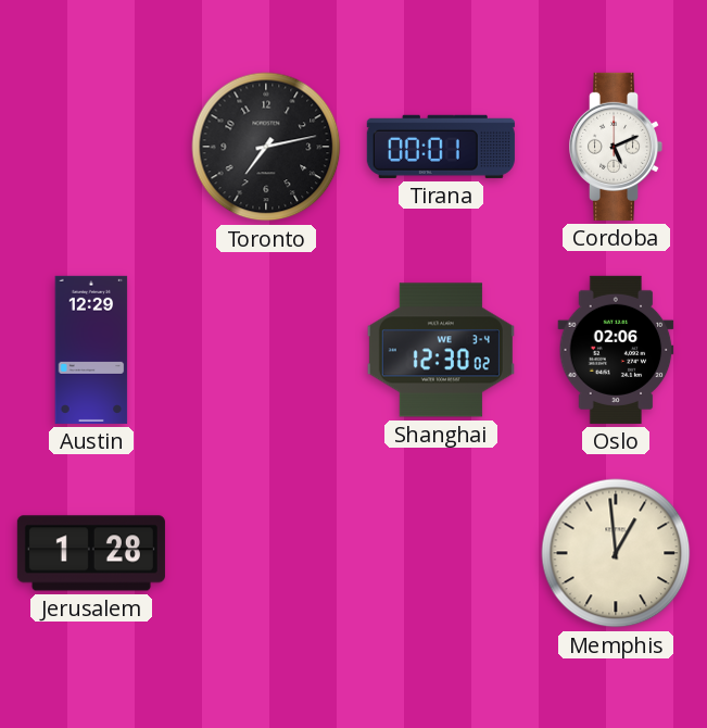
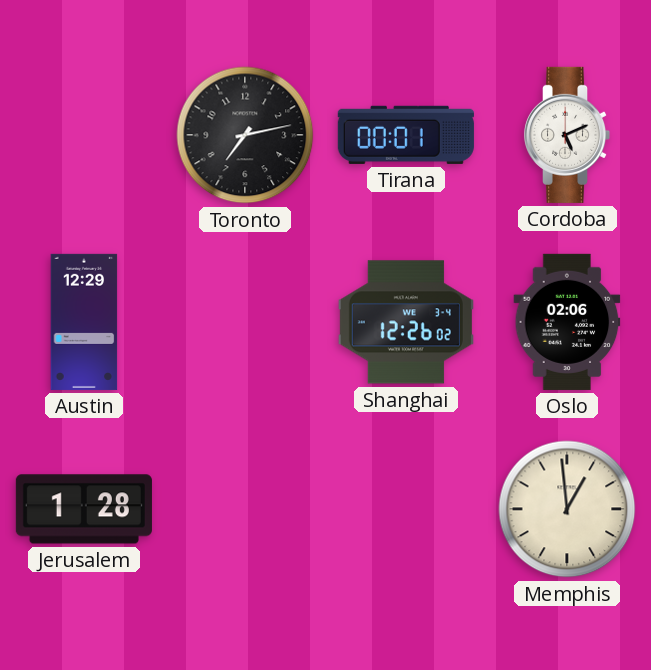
Shanghai: 12:30 -> 12:26
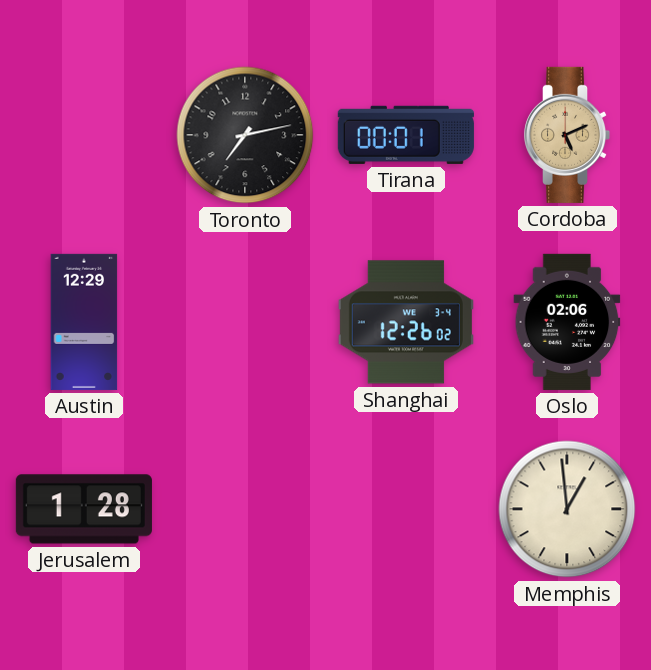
Cordoba dial: white -> champagne
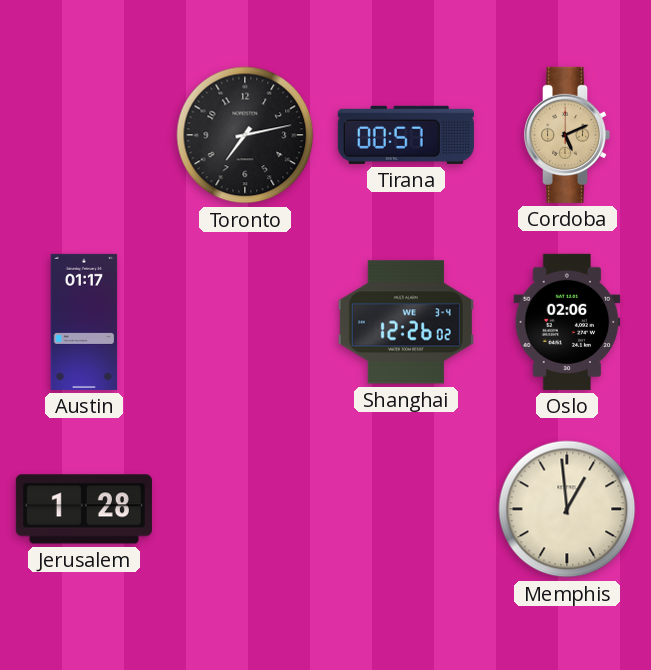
Tirana: 00:01 -> 00:57
Austin: 12:29 -> 01:17
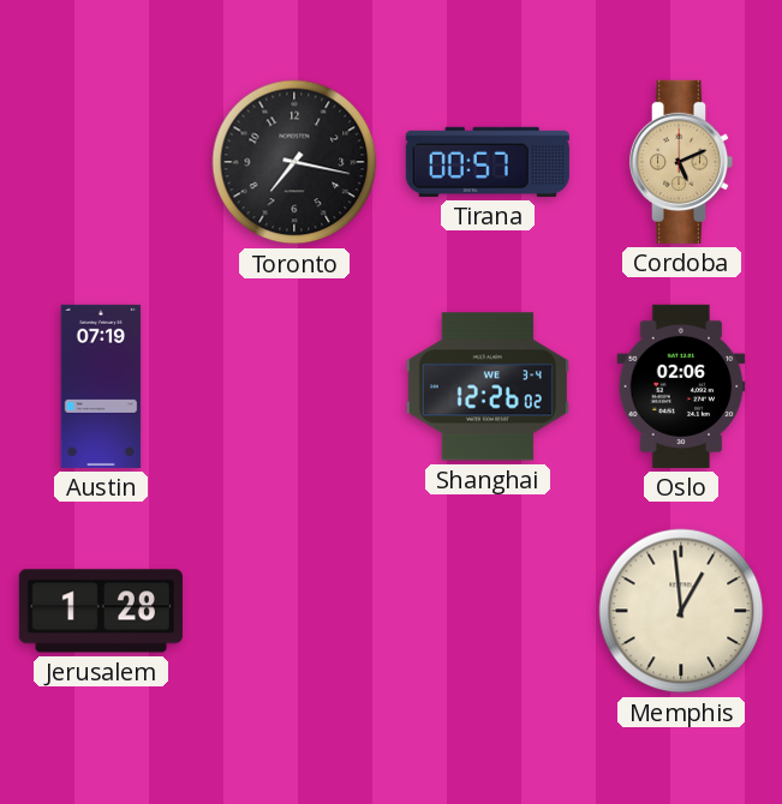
Toronto: 7:13 -> 7:17
Austin: 01:17 -> 07:19
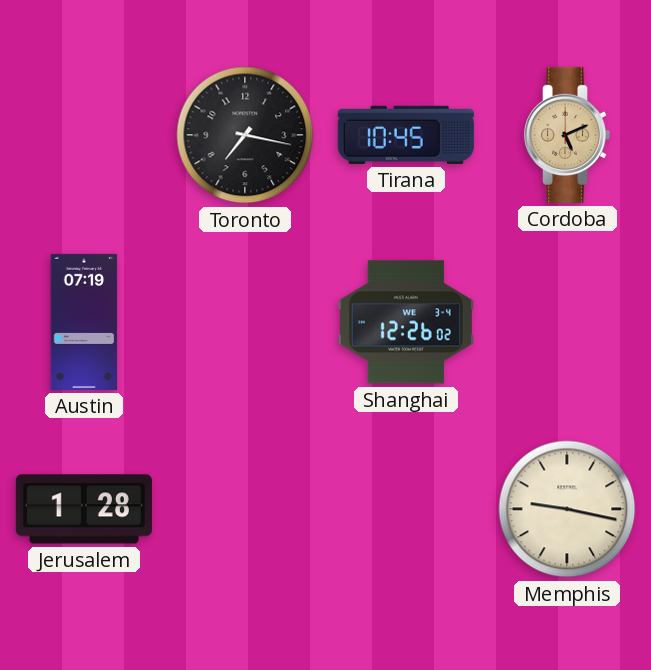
Tirana: 00:57 -> 10:45
Oslo: 02:06 -> none
Memphis: 12:59 -> 9:17
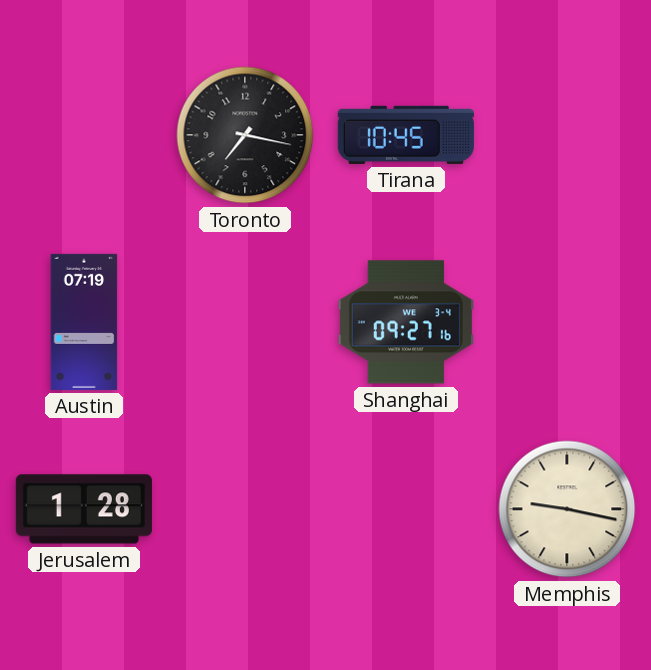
Cordoba: 5:11 -> none
Shanghai: 12:26 -> 09:27
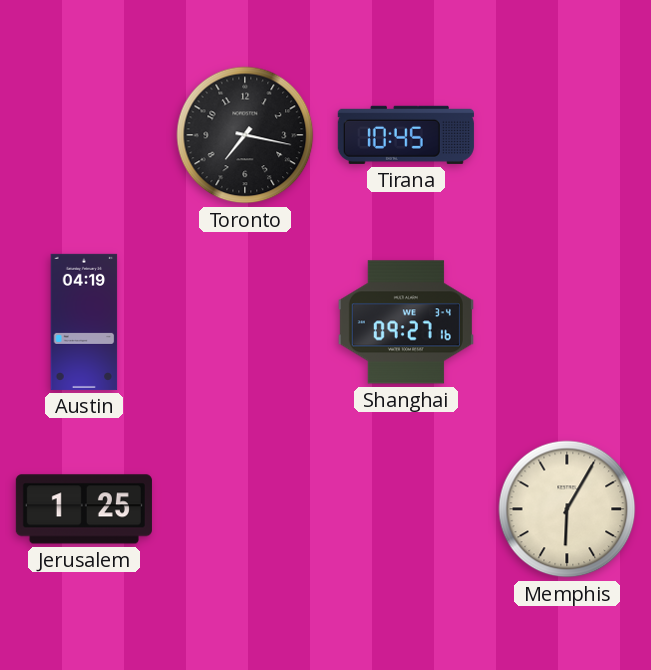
Austin: 07:19 -> 04:19
Jerusalem: 1:28 -> 1:25
Memphis: 9:17 -> 6:05
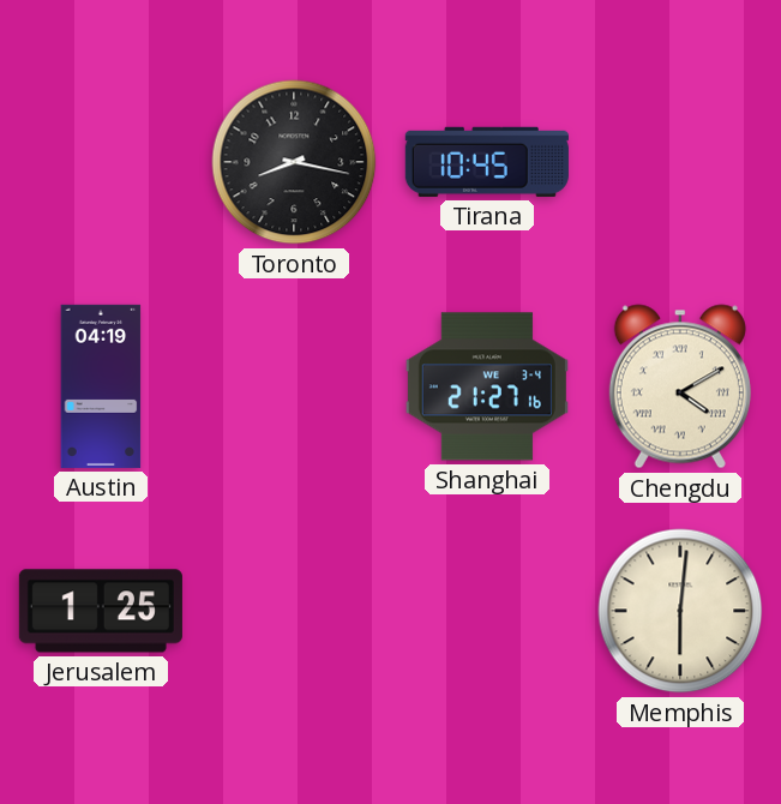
Toronto: 7:17 -> 8:17
Shanghai: 09:27 -> 21:27
Chengdu: none -> 4:10
Memphis: 6:05 -> 6:01
